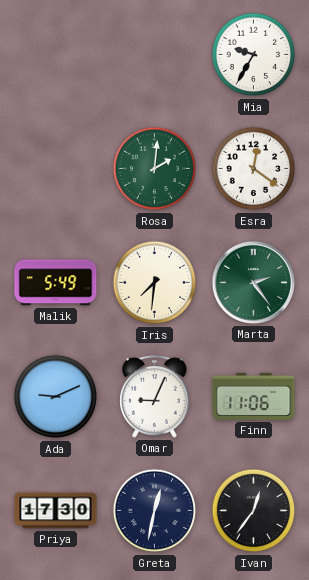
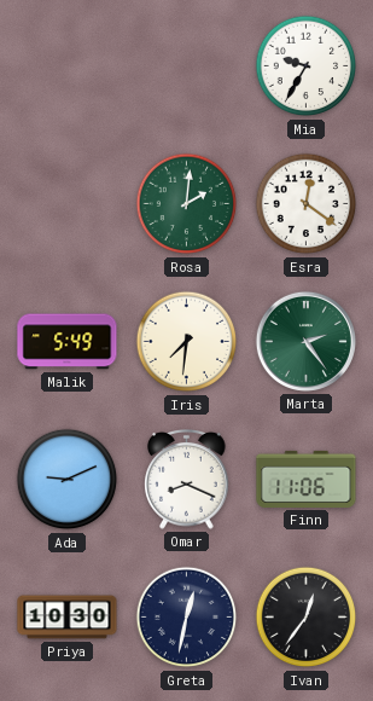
Omar: 9:04 -> 8:19
Priya: 17:30 -> 10:30
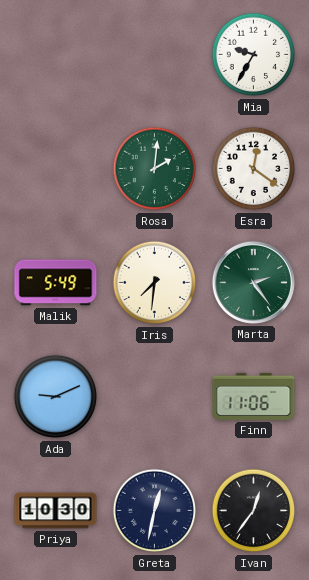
Omar: 8:19 -> none
